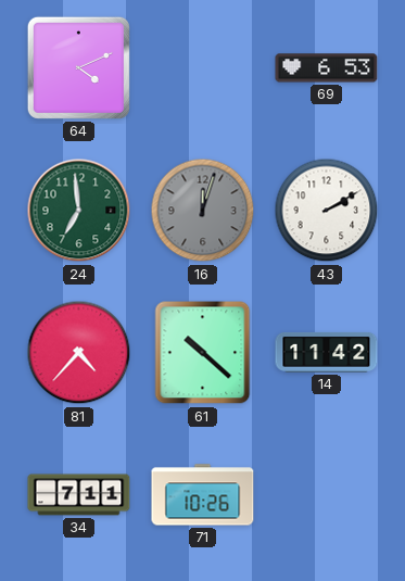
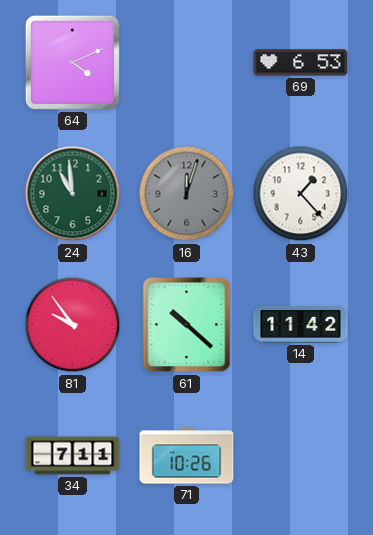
24: 6:59 -> 10:59
43: 2:10 -> 1:23
81: 4:37 -> 9:54
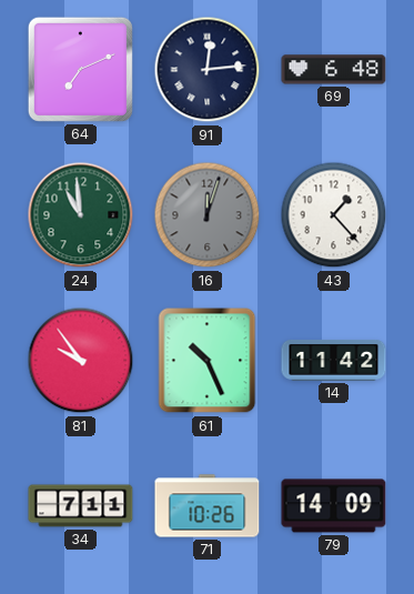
64: 4:11 -> 7:11
91: none -> 12:14
69: 6:53 -> 6:48
61: 10:22 -> 10:26
79: none -> 14:09
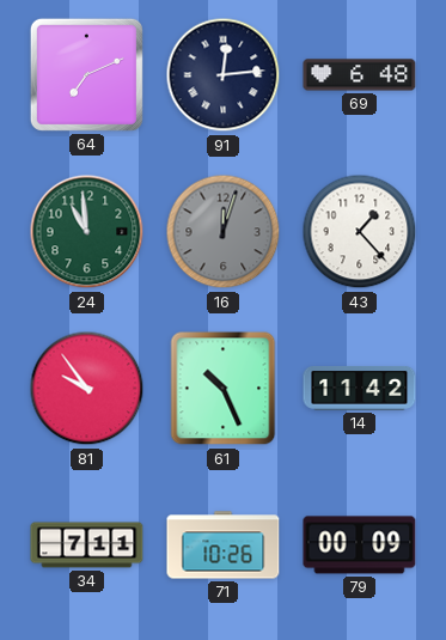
79: 14:09 -> 00:09
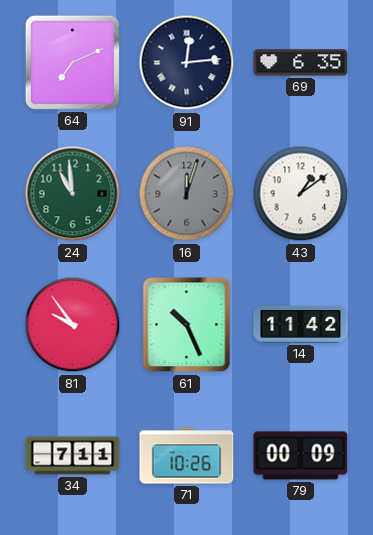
69: 6:48 -> 6:35
43: 1:23 -> 1:09
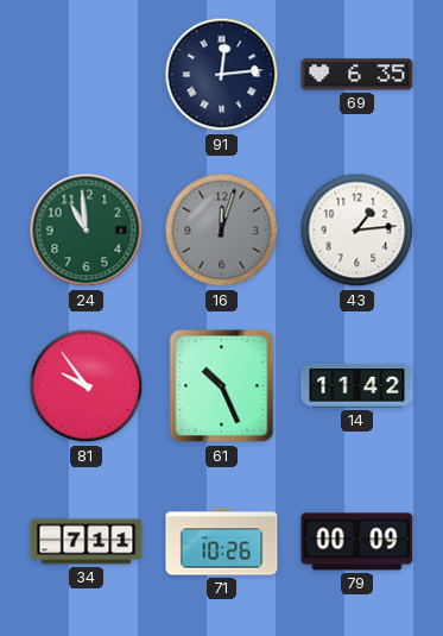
64: 7:11 -> none
43: 1:09 -> 1:14
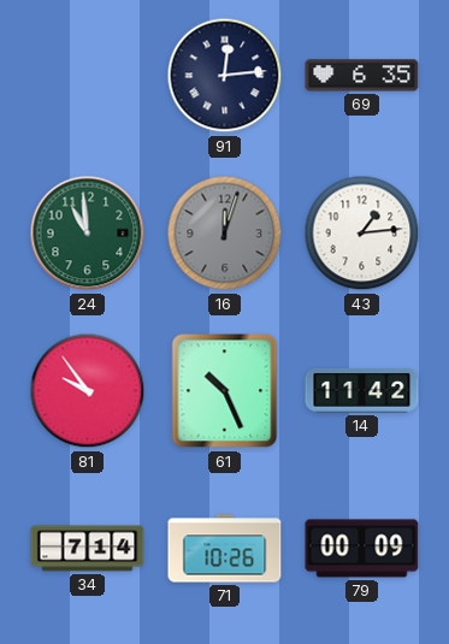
34: 7:11 -> 7:14
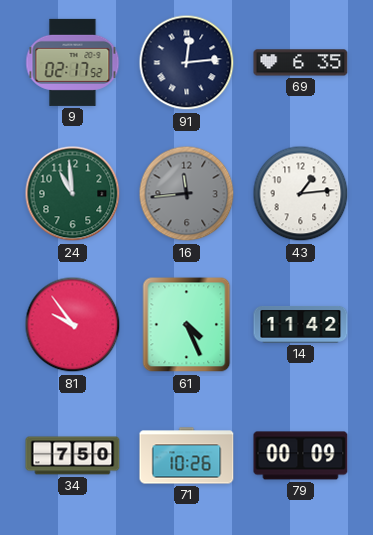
9: none -> 02:17
16: 12:03 -> 11:44
61: 10:26 -> 4:26
34: 7:14 -> 7:50
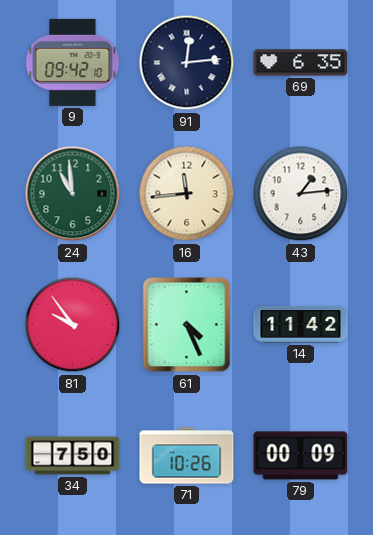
9: 02:17 -> 09:42
16 dial: grey -> cream
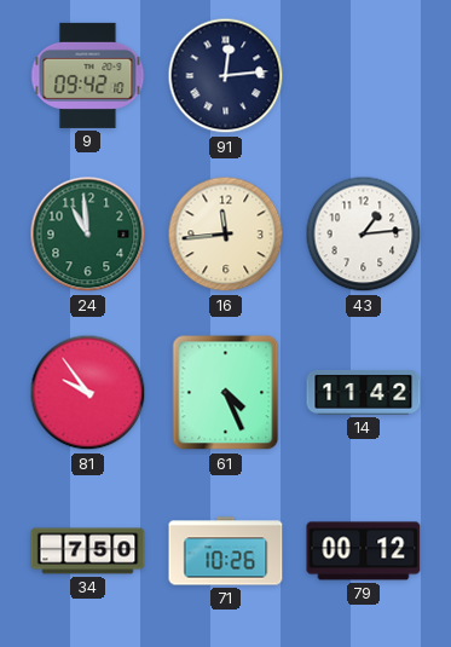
69: 6:35 -> none
79: 00:09 -> 00:12
